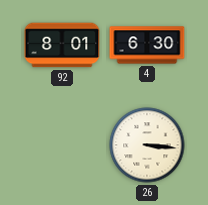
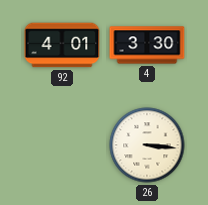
92: 8:01 -> 4:01
4: 6:30 -> 3:30
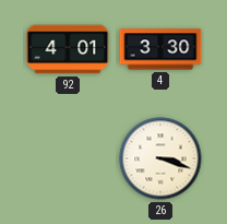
26: 3:16 -> 3:18
